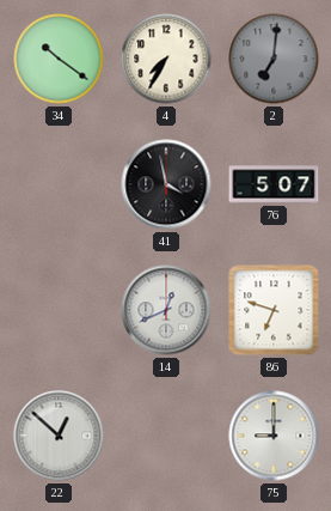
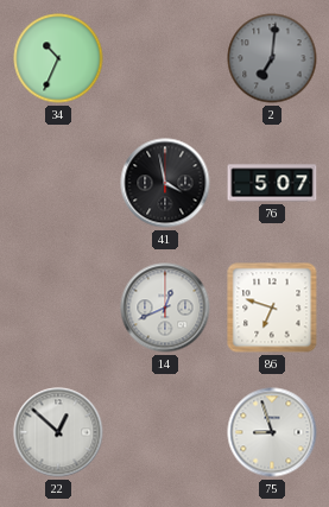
34: 10:21 -> 10:34
4: 7:35 -> none
75: 9:00 -> 8:57
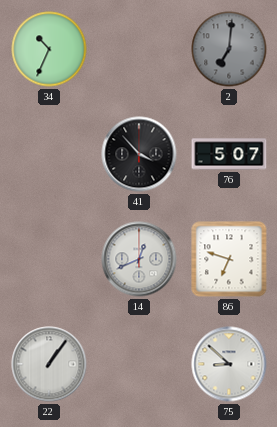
41: 3:58 -> 3:53
22: 12:52 -> 1:06
75: 8:57 -> 8:52
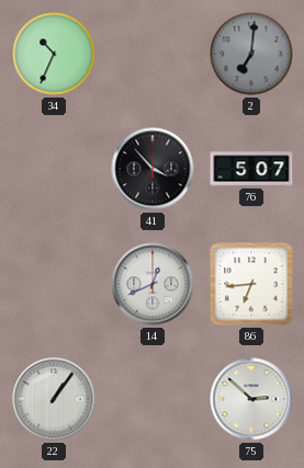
86: 6:48 -> 6:44
75: 8:52 -> 2:52
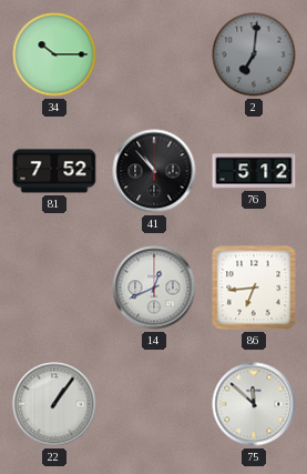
34: 10:34 -> 10:15
81: none -> 7:52
41: 3:53 -> 10:53
76: 5:07 -> 5:12
75: 2:52 -> 11:52
